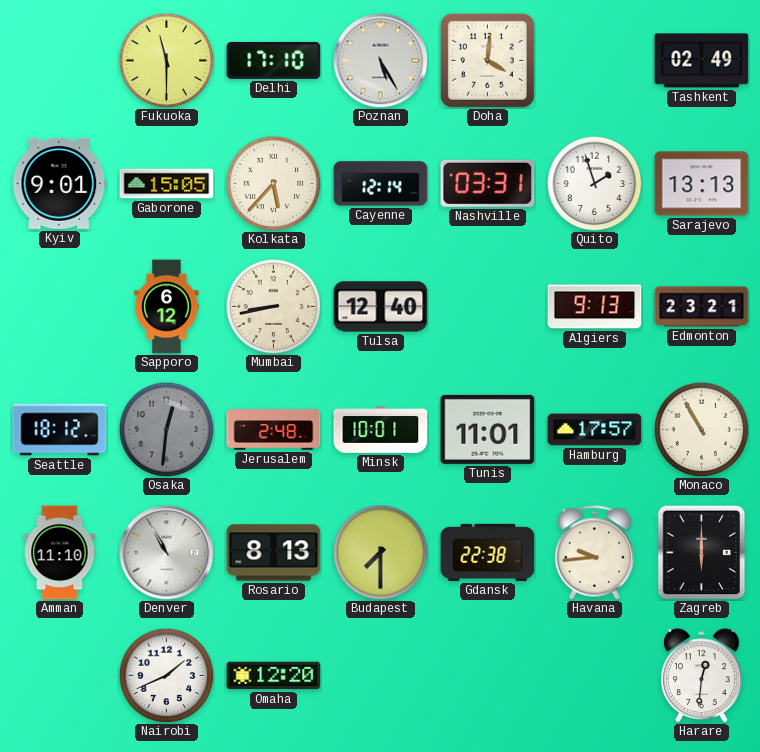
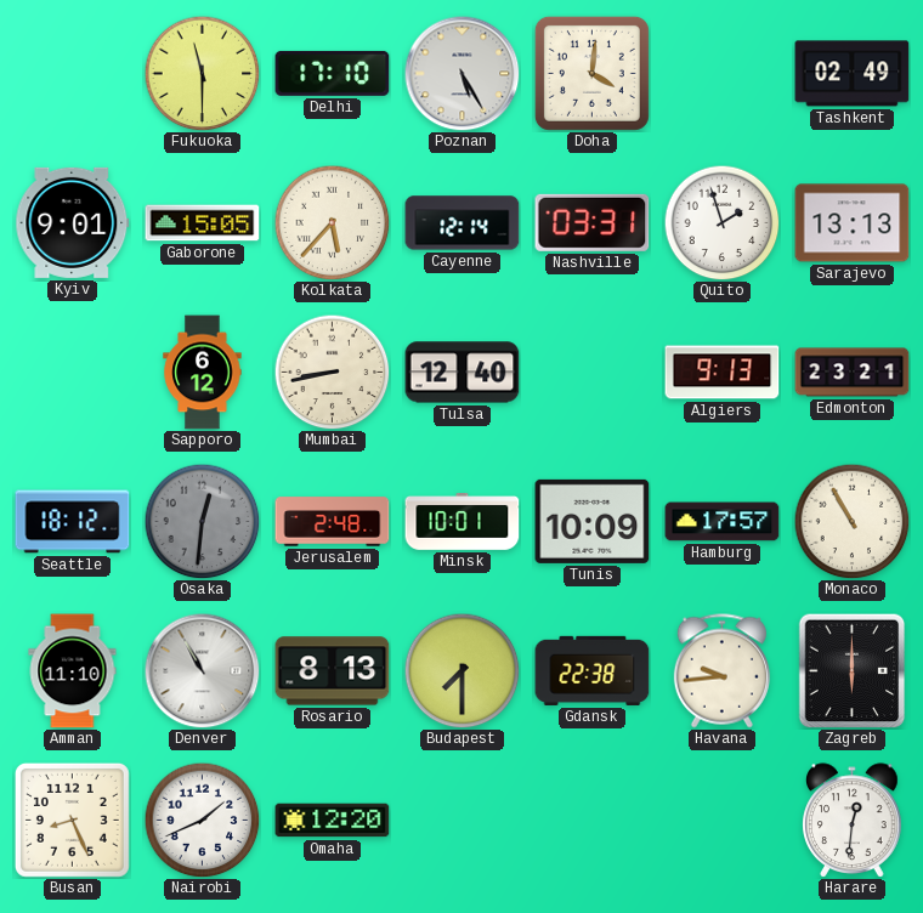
Tunis: 11:01 -> 10:09
Busan: none -> 8:26
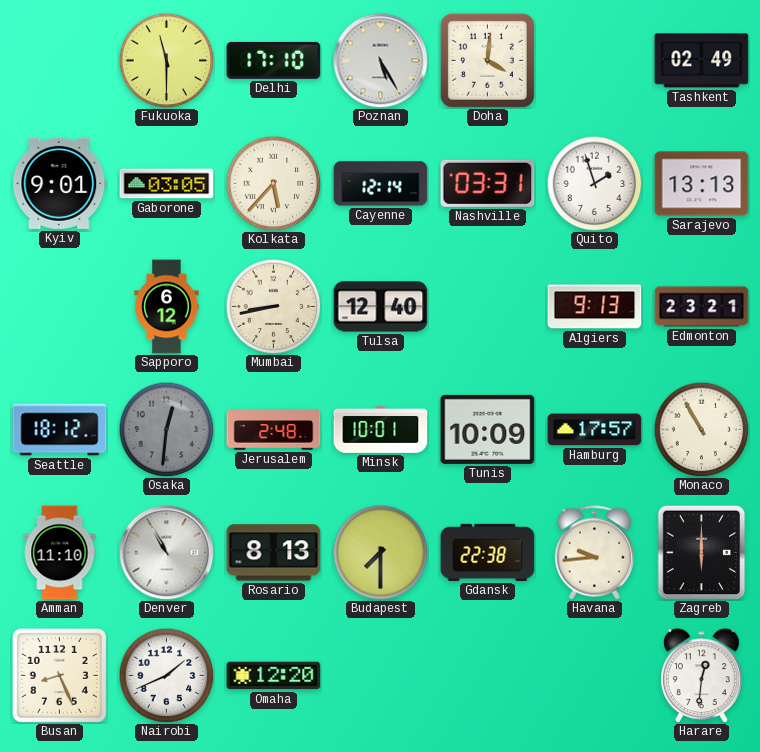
Gaborone: 15:05 -> 03:05
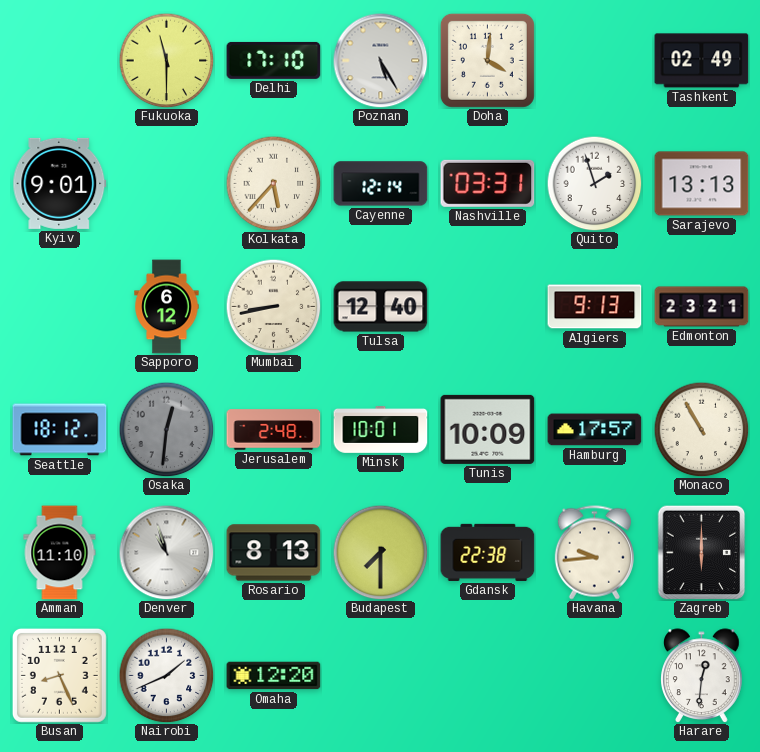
Gaborone: 03:05 -> none
Denver: 10:55 -> 10:57
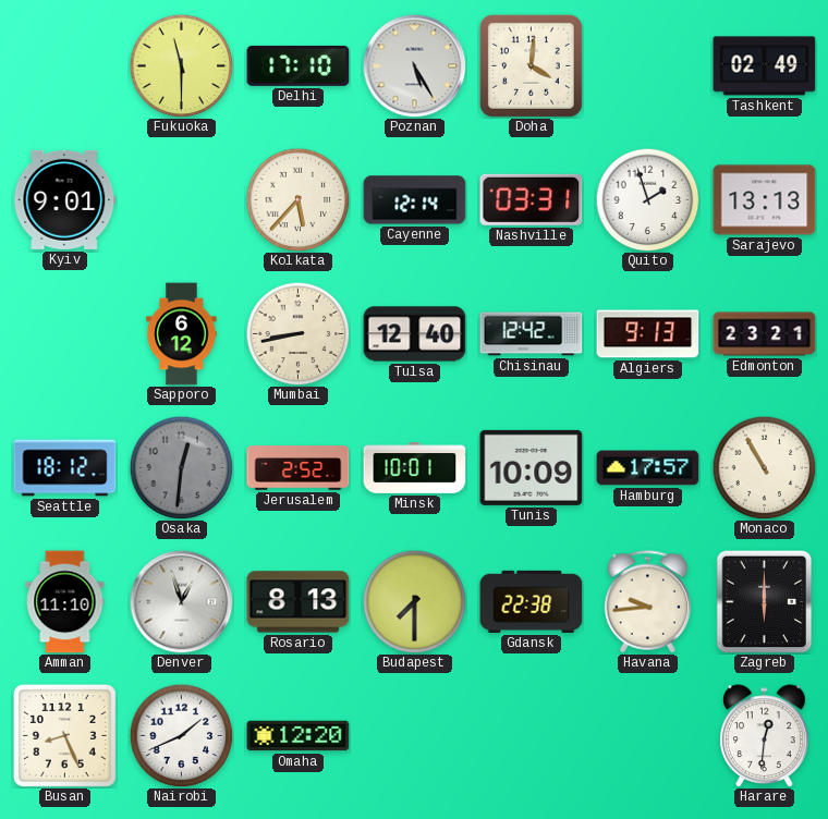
Chisinau: none -> 12:42
Jerusalem: 2:48 -> 2:52
Denver: 10:57 -> 12:57
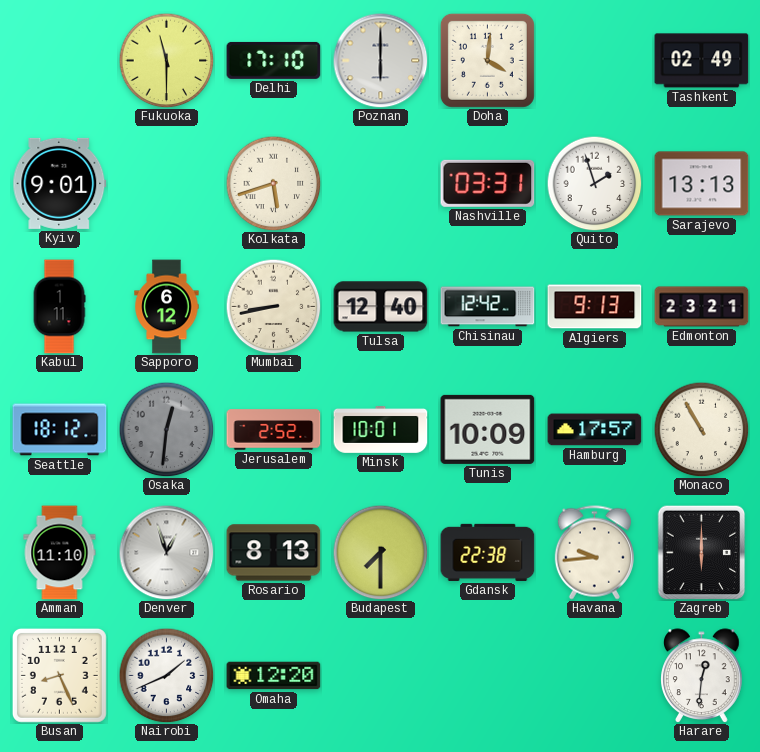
Poznan: 5:25 -> 6:00
Kolkata: 5:37 -> 5:42
Cayenne: 12:14 -> none
Kabul: none -> 1:11
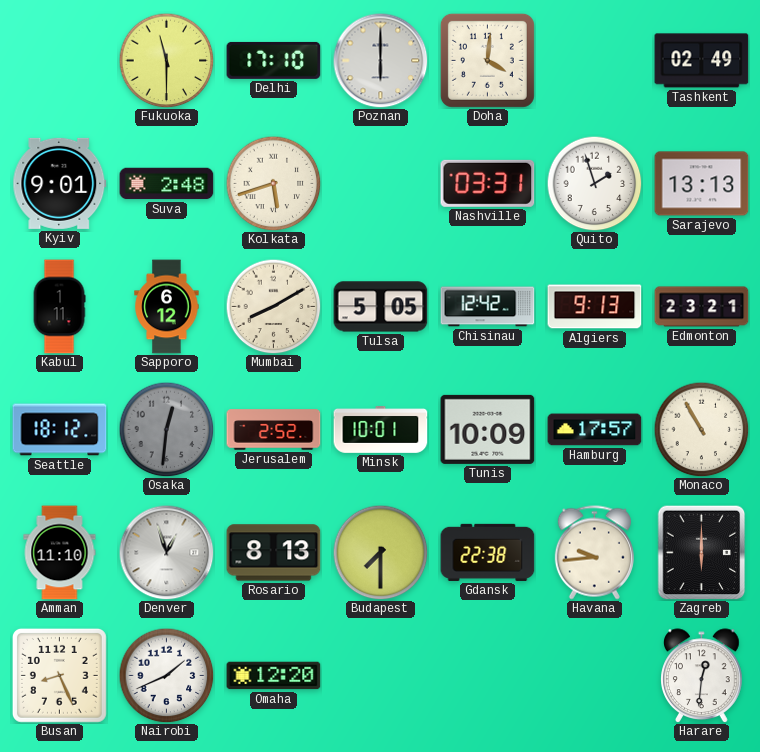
Suva: none -> 2:48
Mumbai: 8:43 -> 8:10
Tulsa: 12:40 -> 5:05
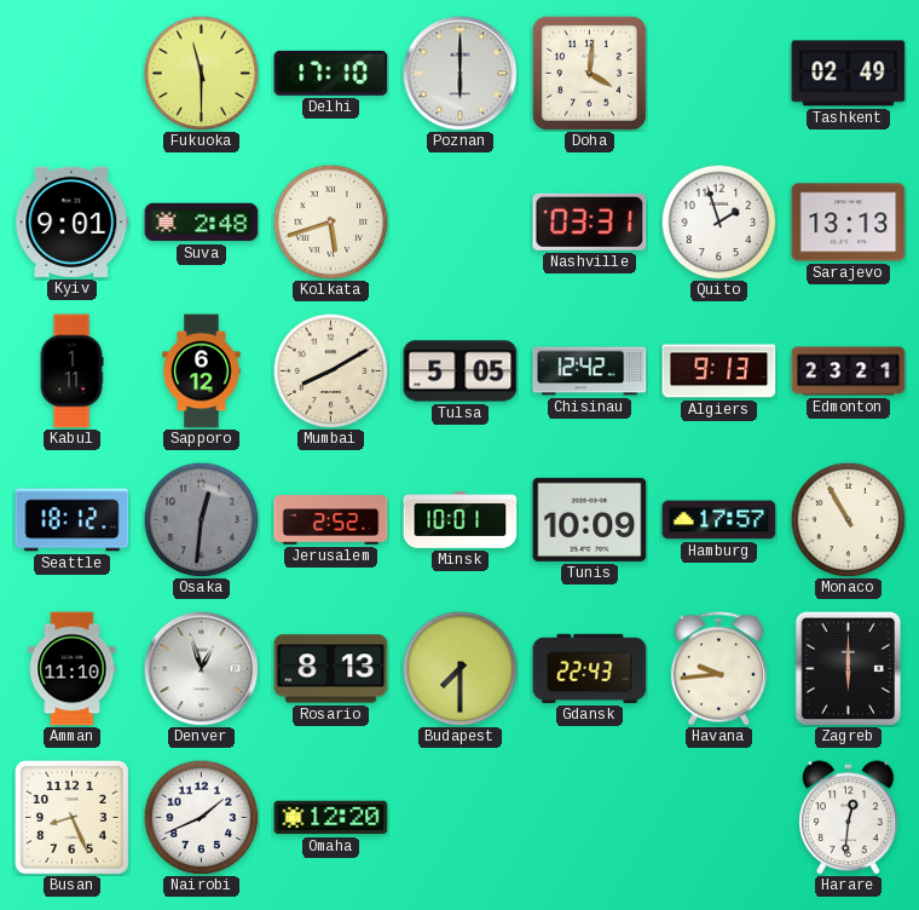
Gdansk: 22:38 -> 22:43
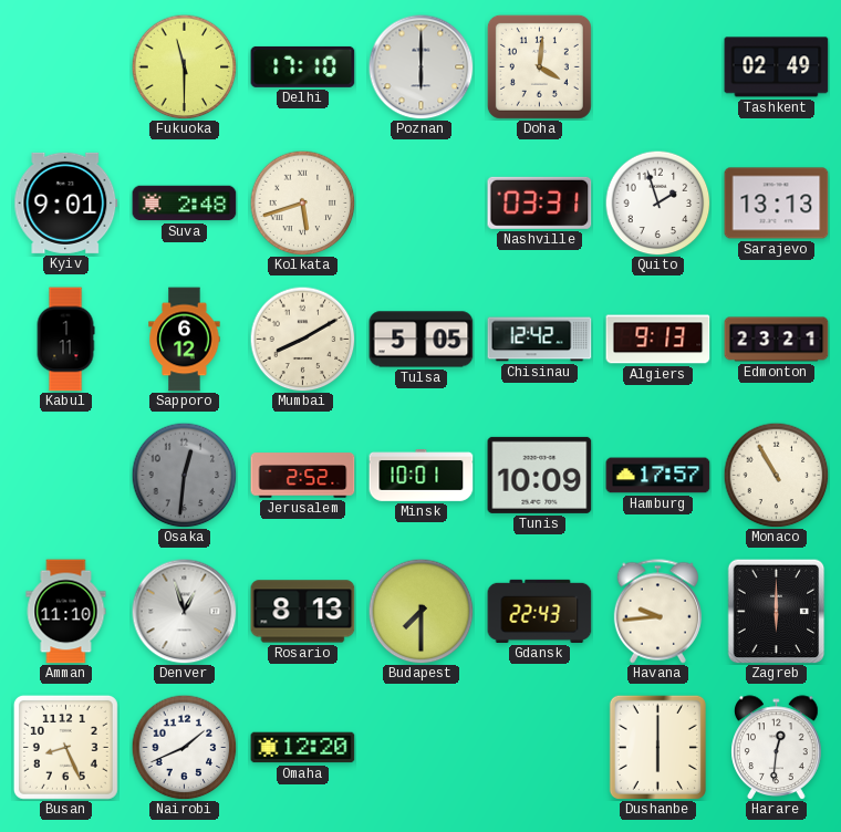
Seattle: 18:12 -> none
Dushanbe: none -> 6:00
